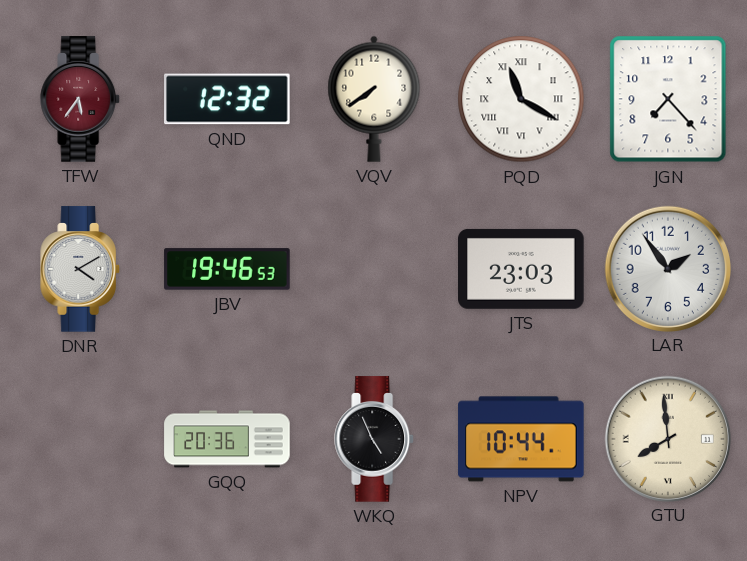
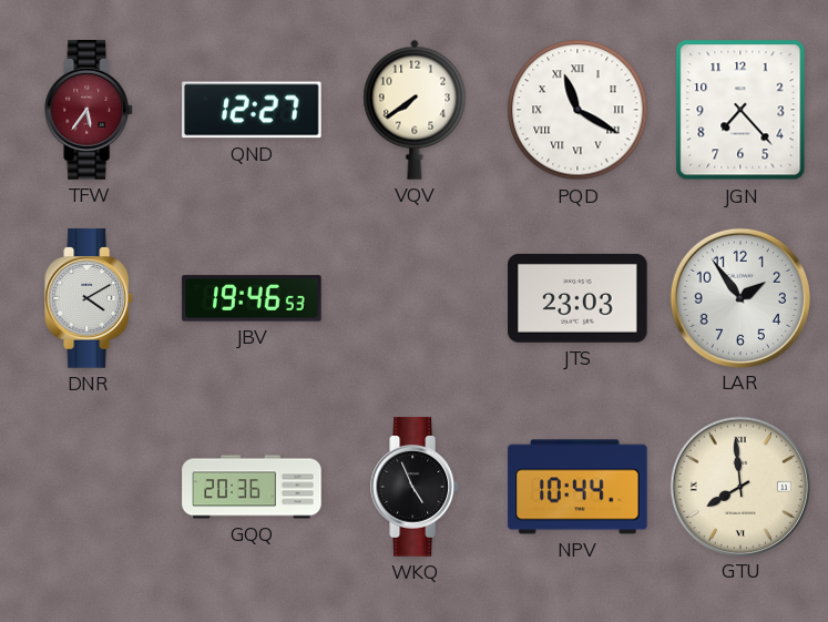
QND: 12:32 -> 12:27
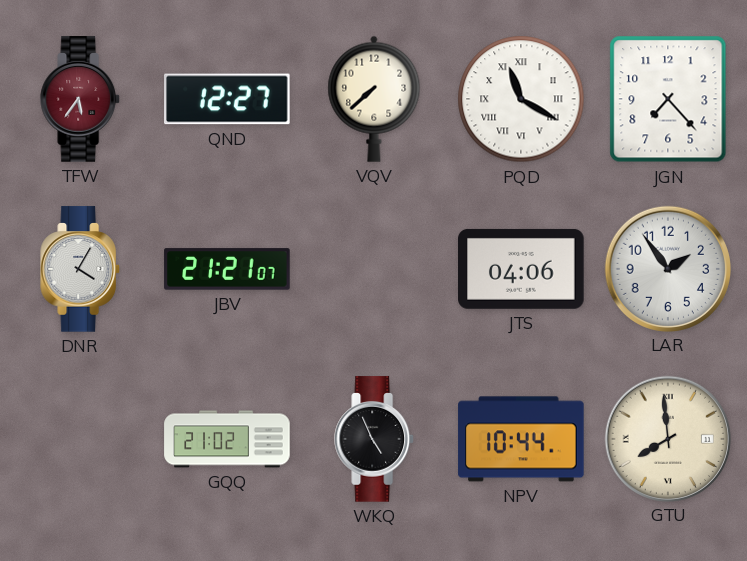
VQV: 7:39 -> 7:38
DNR: 4:10 -> 4:05
JBV: 19:46 -> 21:21
JTS: 23:03 -> 04:06
GQQ: 20:36 -> 21:02
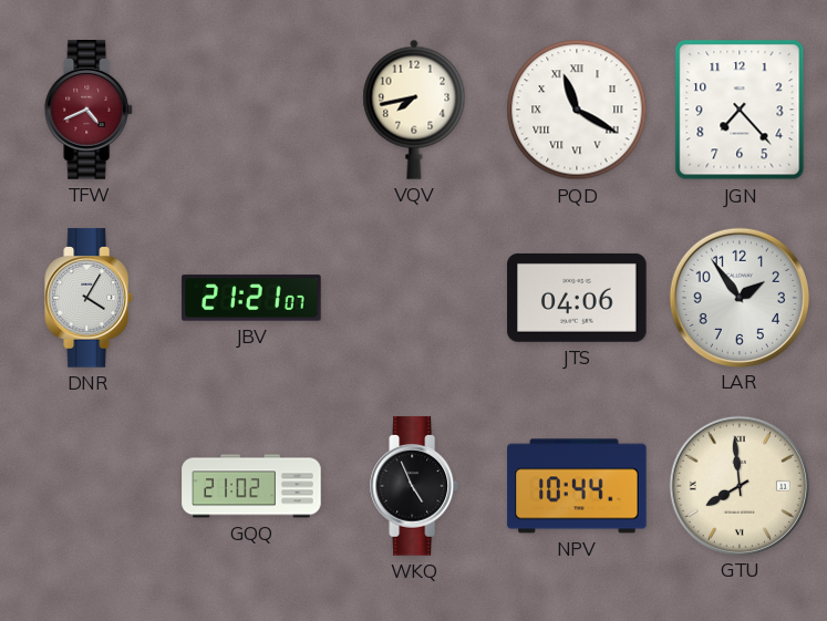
TFW: 5:36 -> 4:41
QND: 12:27 -> none
VQV: 7:38 -> 7:43
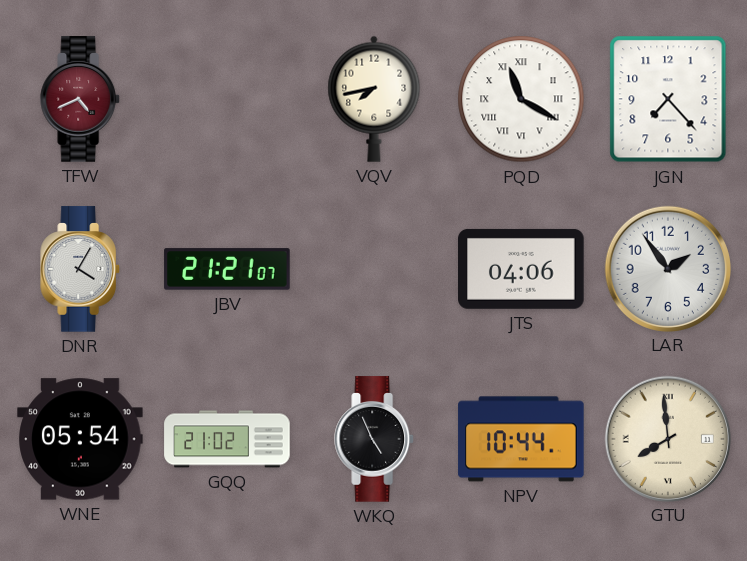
WNE: none -> 05:54
